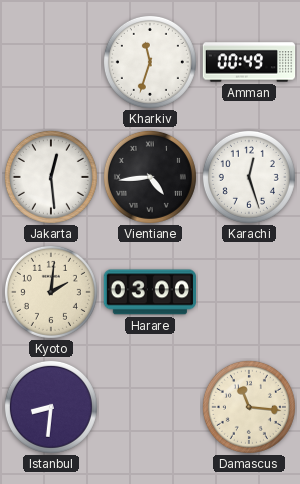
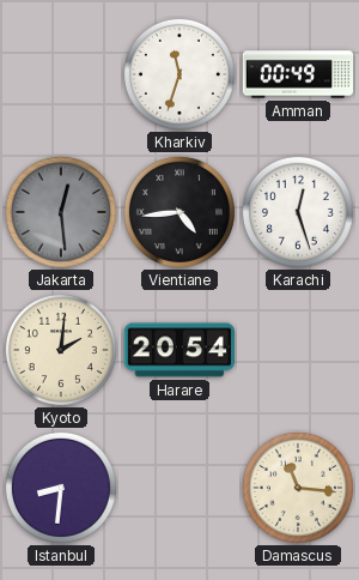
Jakarta dial: white -> grey
Harare: 03:00 -> 20:54
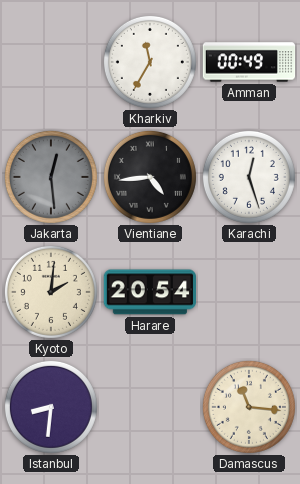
Kharkiv: 11:33 -> 11:35
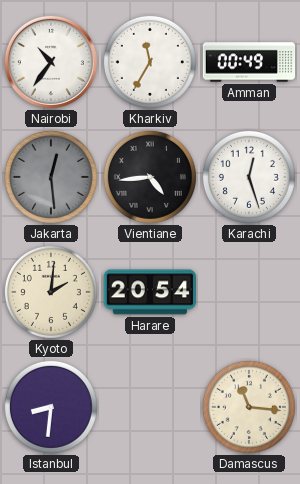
Nairobi: none -> 10:36
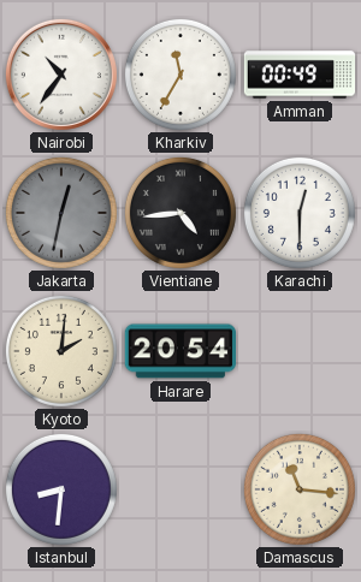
Jakarta: 12:29 -> 12:32
Karachi: 12:27 -> 12:30
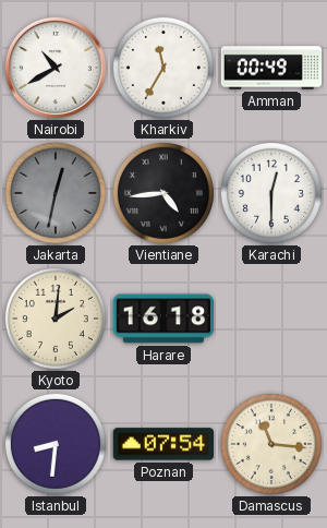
Nairobi: 10:36 -> 10:40
Harare: 20:54 -> 16:18
Poznan: none -> 07:54
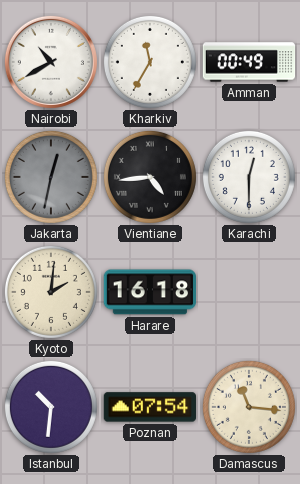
Istanbul: 8:31 -> 10:31
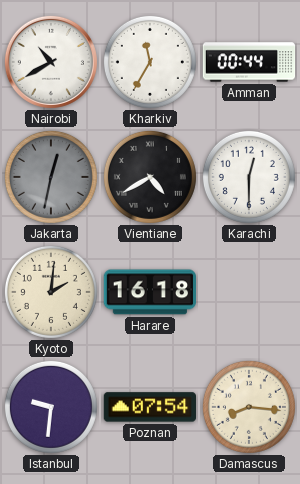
Amman: 00:49 -> 00:44
Vientiane: 4:44 -> 4:40
Istanbul: 10:31 -> 9:31
Damascus: 11:16 -> 8:16
